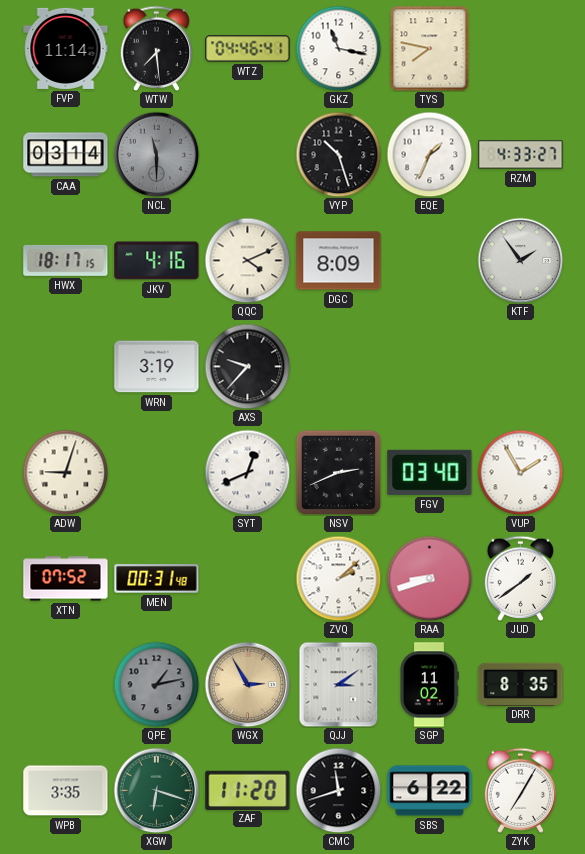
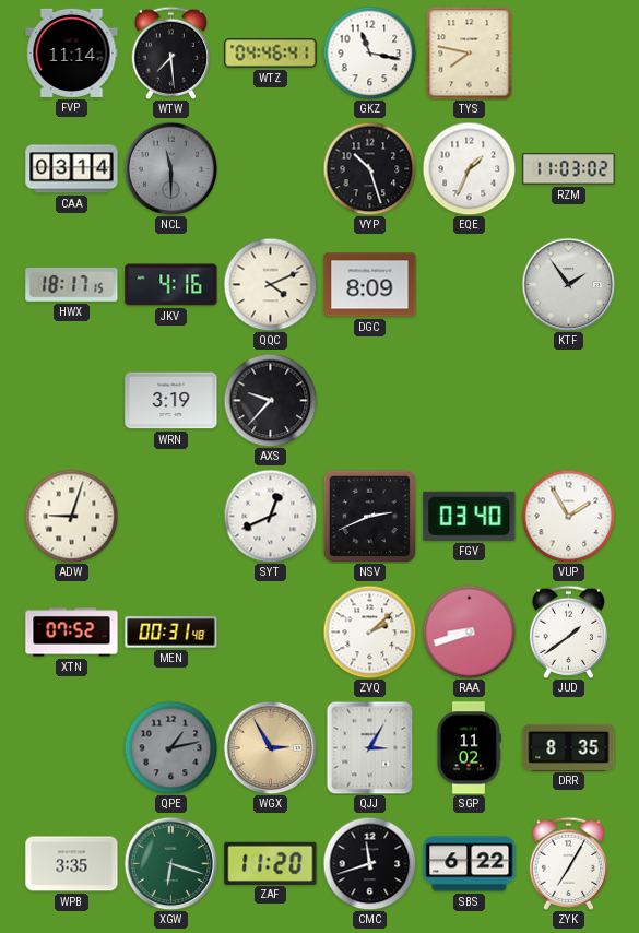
RZM: 4:33 -> 11:03
QJJ: 3:09 -> 3:05
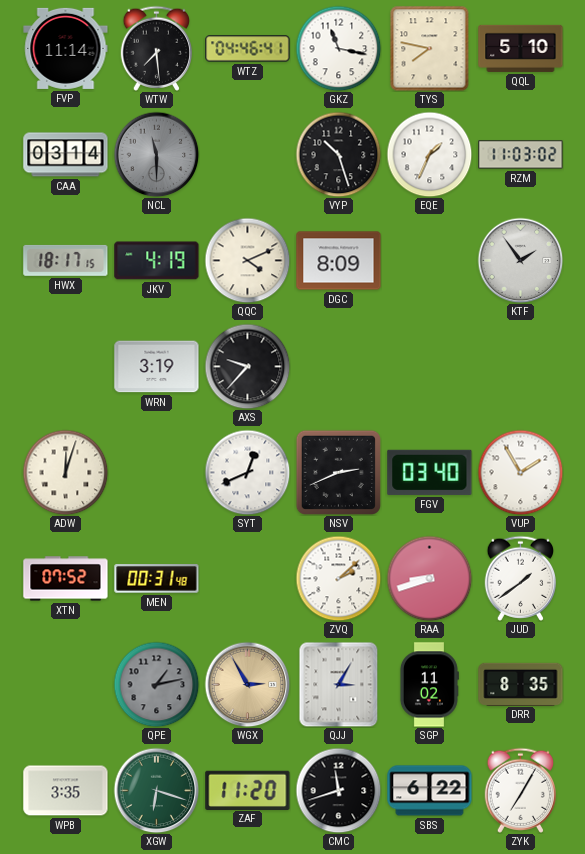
QQL: none -> 5:10
JKV: 4:16 -> 4:19
ADW: 9:03 -> 12:03
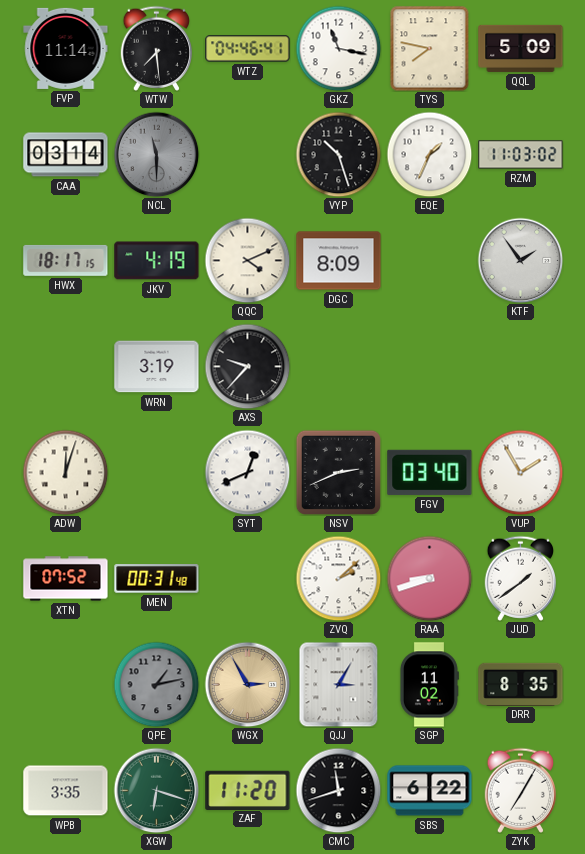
QQL: 5:10 -> 5:09
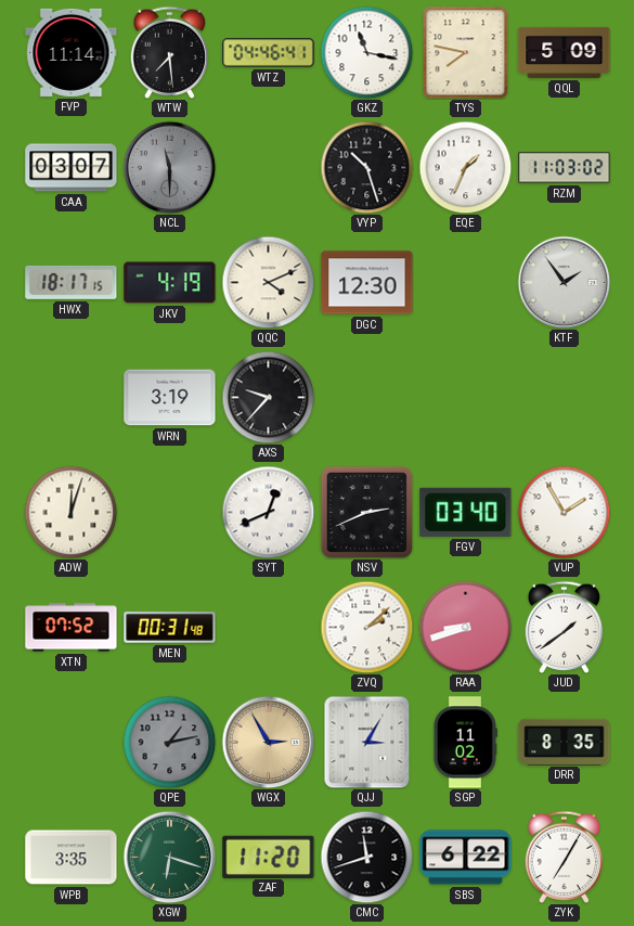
CAA: 03:14 -> 03:07
DGC: 8:09 -> 12:30
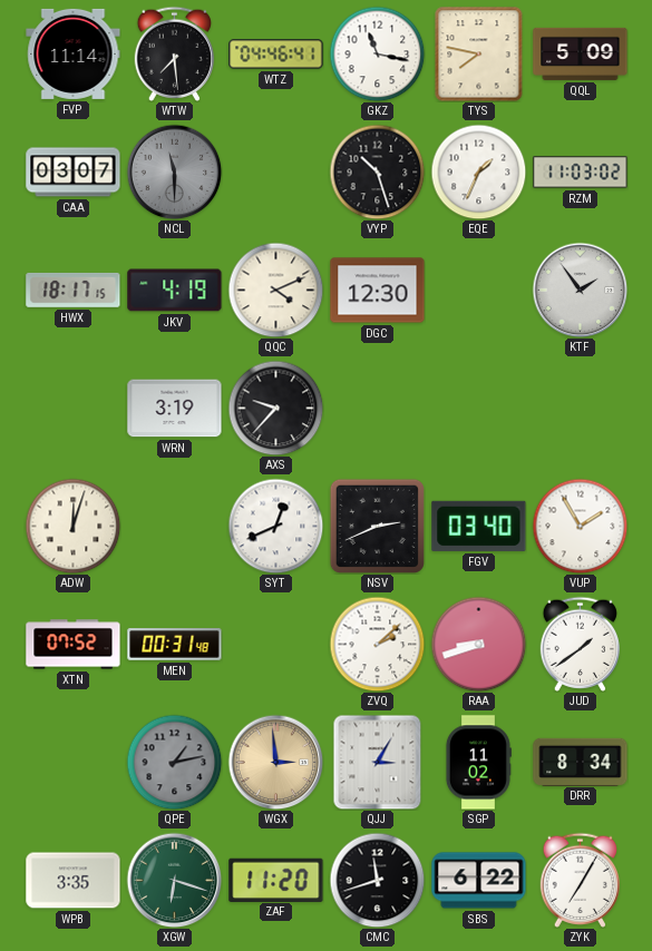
WGX: 2:55 -> 2:59
DRR: 8:35 -> 8:34
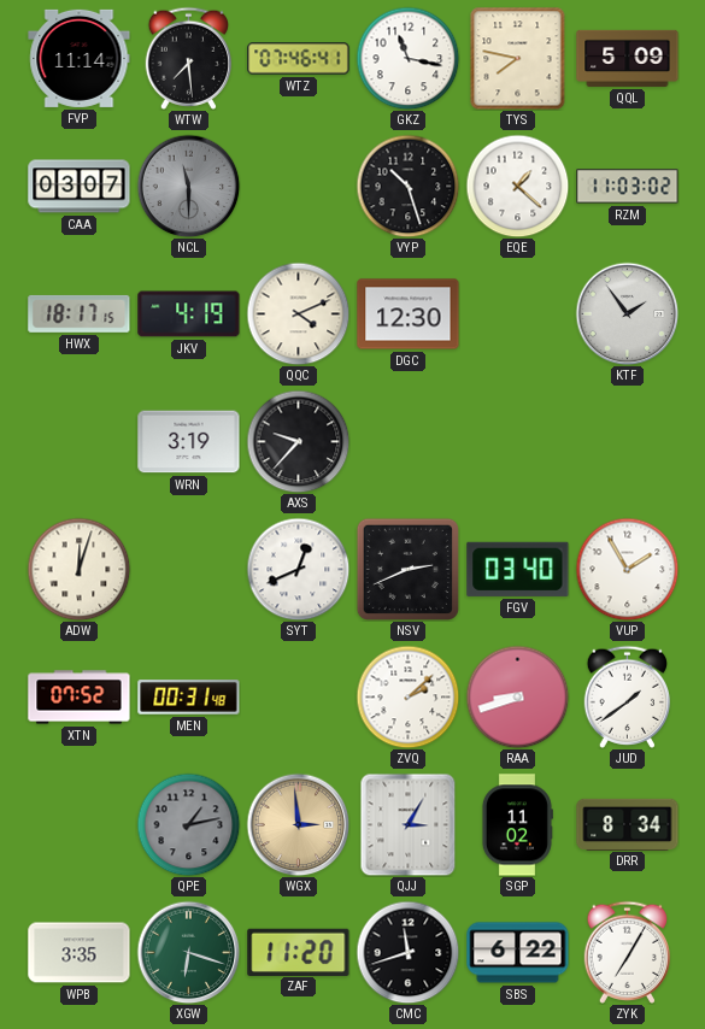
WTZ: 04:46 -> 07:46
EQE: 1:34 -> 1:22
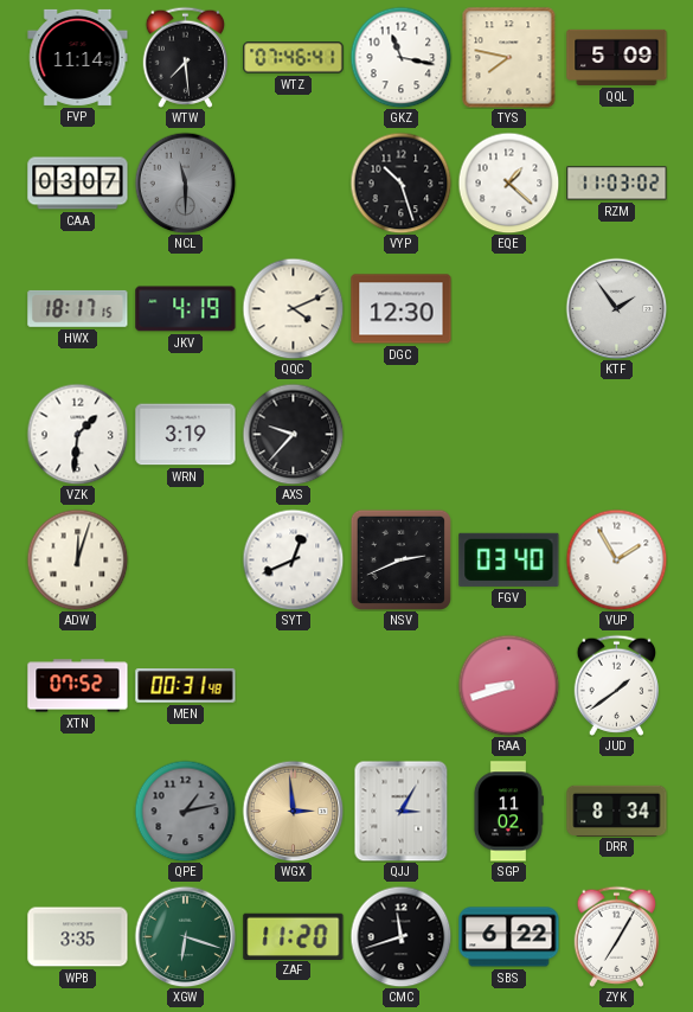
VZK: none -> 1:31
ZVQ: 2:08 -> none
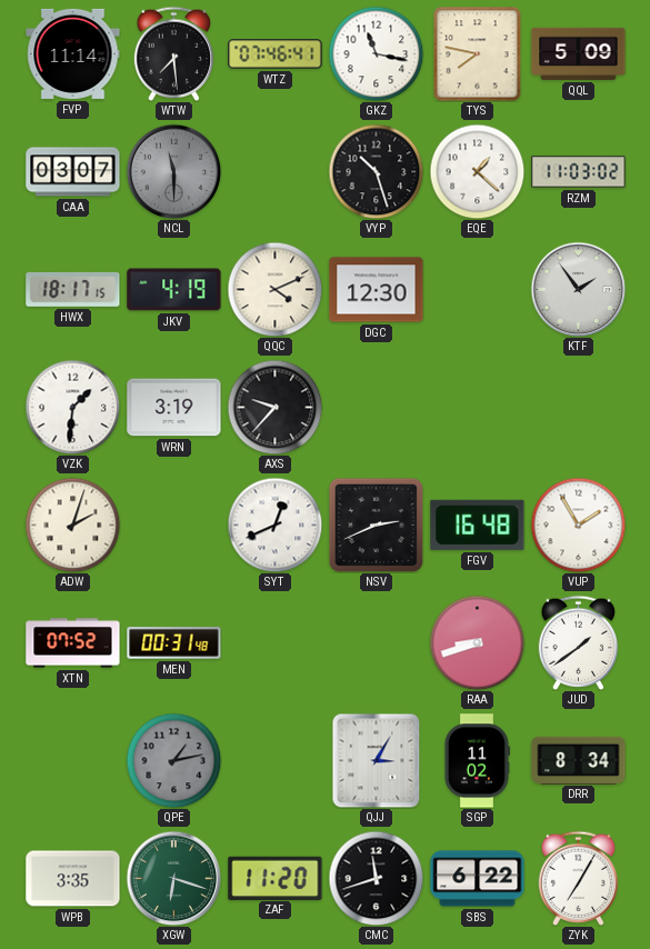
ADW: 12:03 -> 2:03
FGV: 03:40 -> 16:48
WGX: 2:59 -> none
